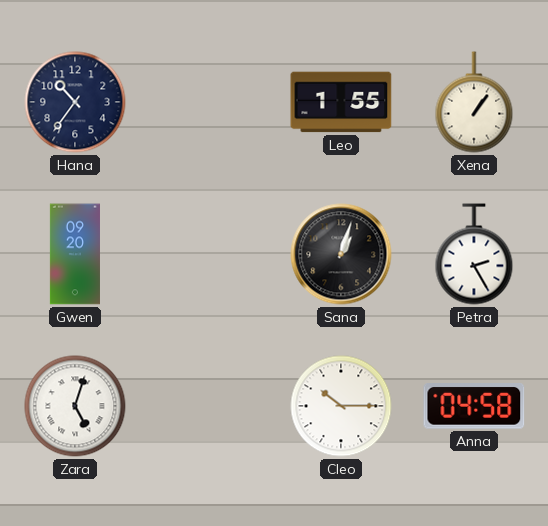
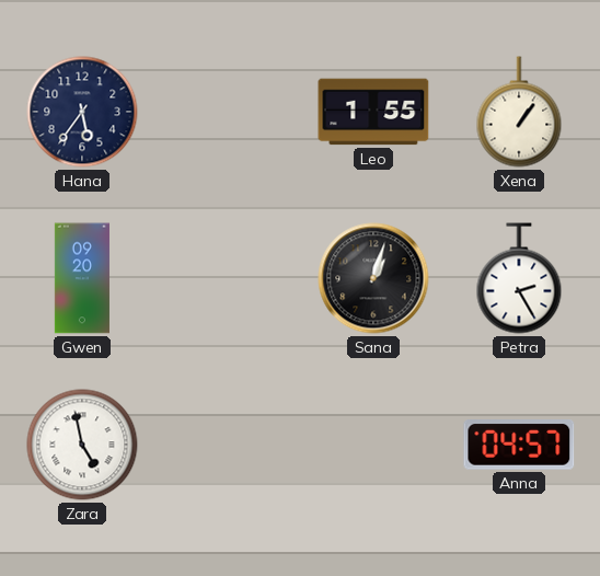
Hana: 10:36 -> 5:36
Zara: 5:03 -> 4:58
Cleo: 10:15 -> none
Anna: 04:58 -> 04:57
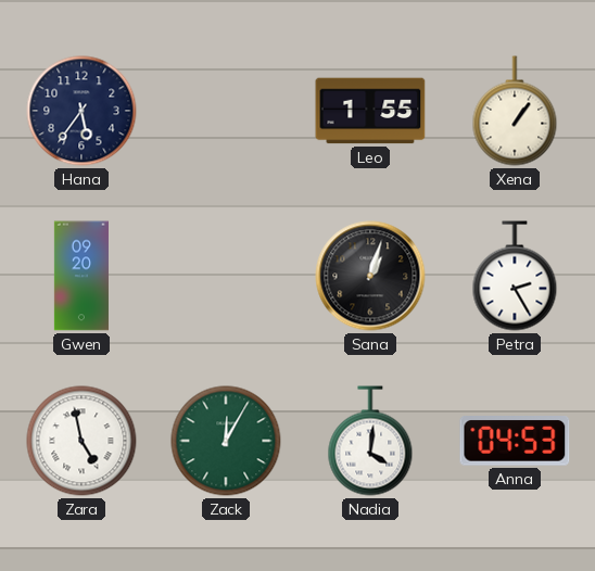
Zack: none -> 12:05
Nadia: none -> 4:01
Anna: 04:57 -> 04:53
